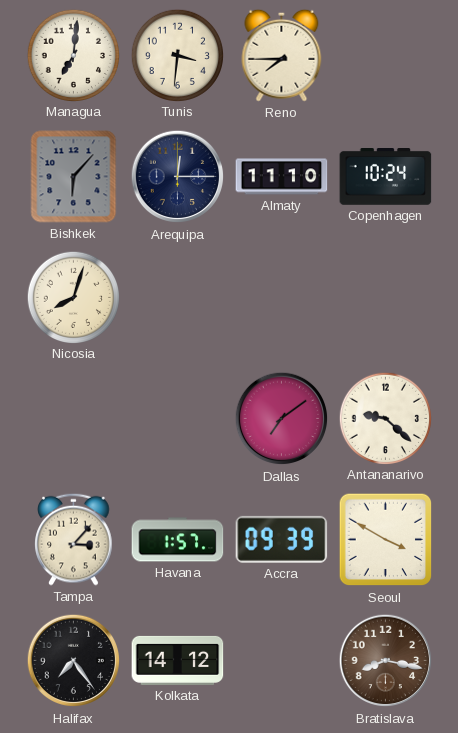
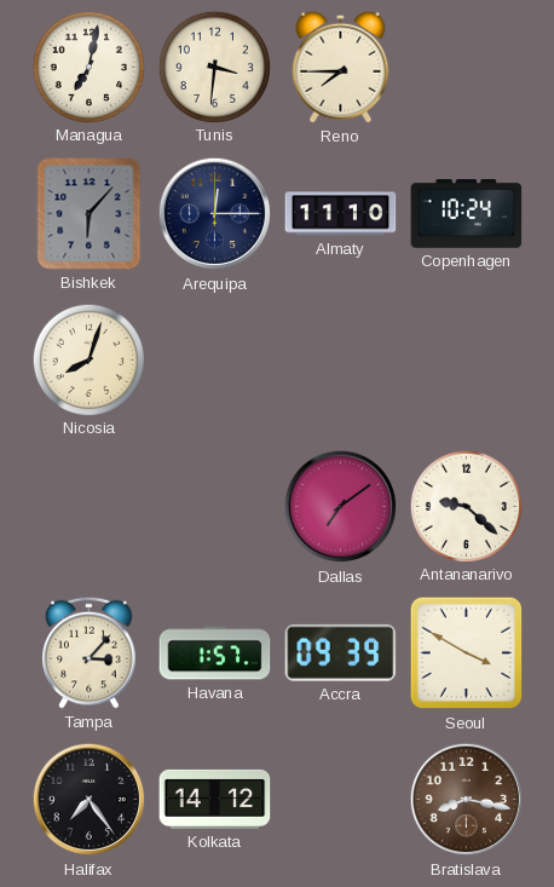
Managua: 7:01 -> 7:02
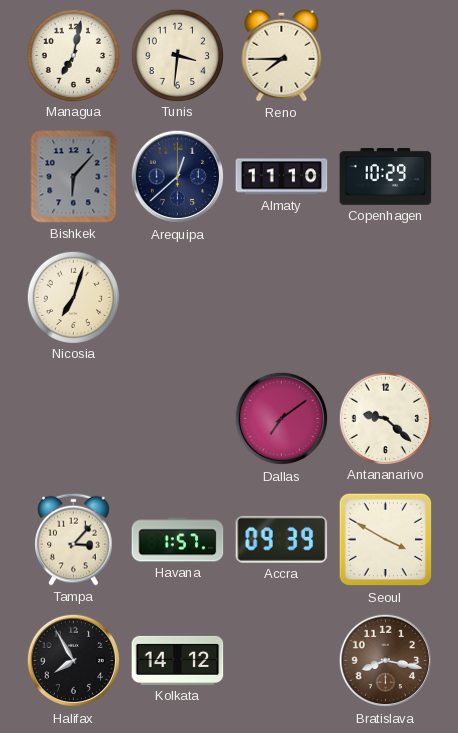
Arequipa: 12:15 -> 12:38
Copenhagen: 10:24 -> 10:29
Nicosia: 8:03 -> 7:03
Halifax: 7:24 -> 7:55
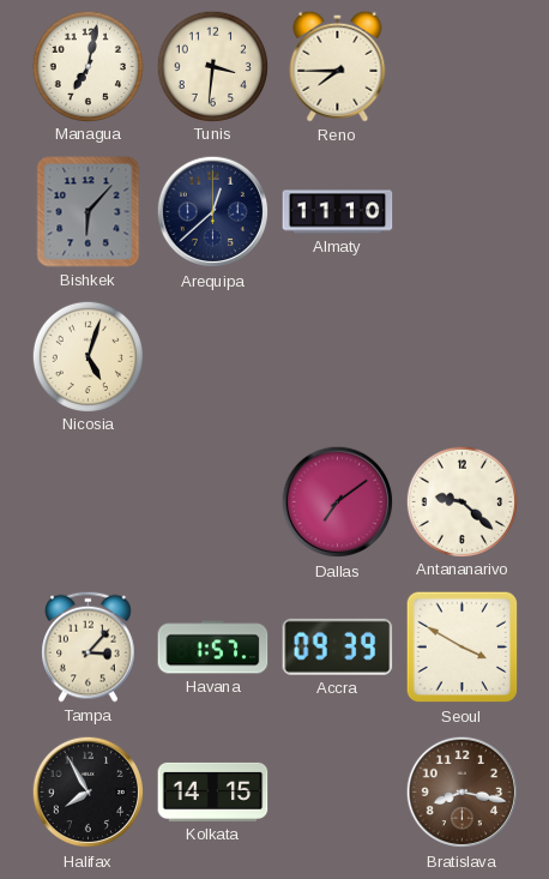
Copenhagen: 10:29 -> none
Nicosia: 7:03 -> 5:03
Kolkata: 14:12 -> 14:15
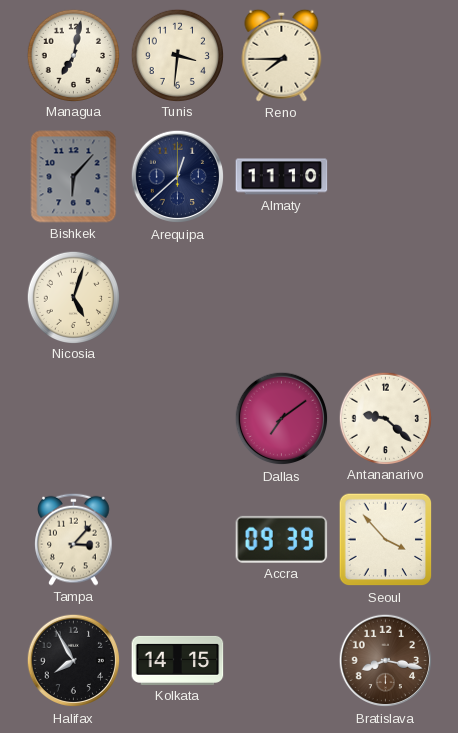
Havana: 1:57 -> none
Seoul: 3:50 -> 3:53
